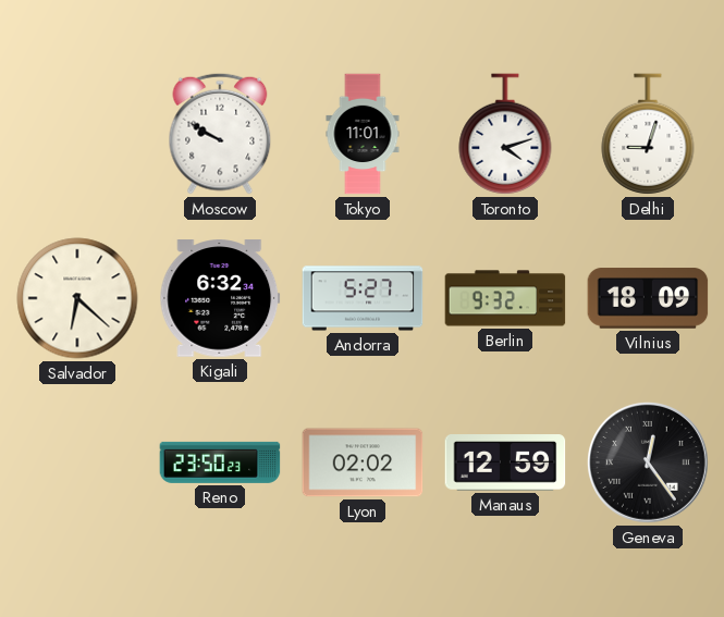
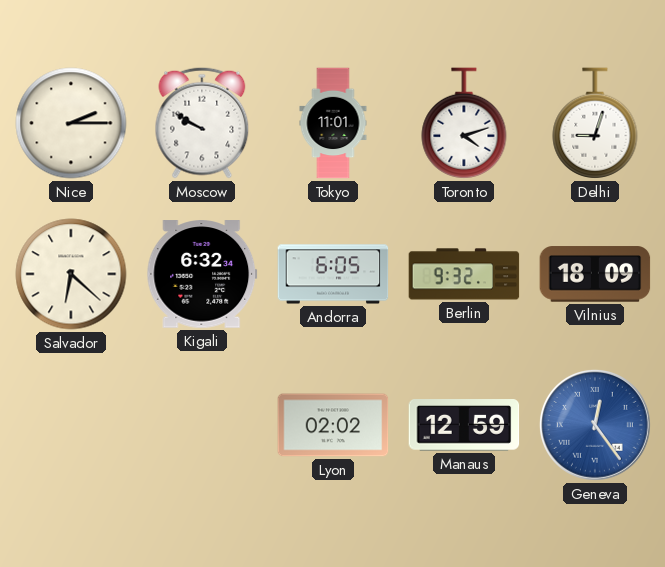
Nice: none -> 2:15
Andorra: 5:27 -> 6:05
Reno: 23:50 -> none
Geneva dial: black -> blue
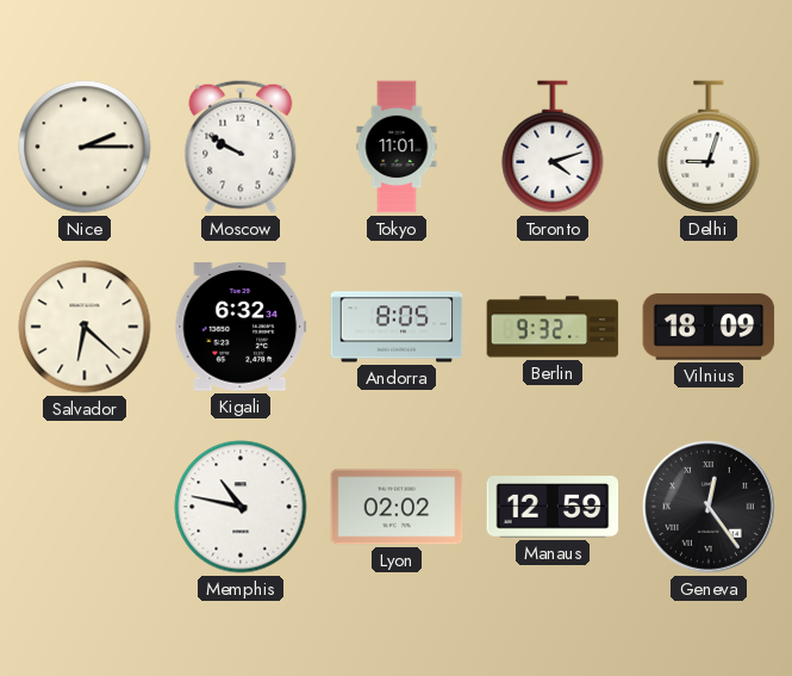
Andorra: 6:05 -> 8:05
Memphis: none -> 10:47
Geneva dial: blue -> black
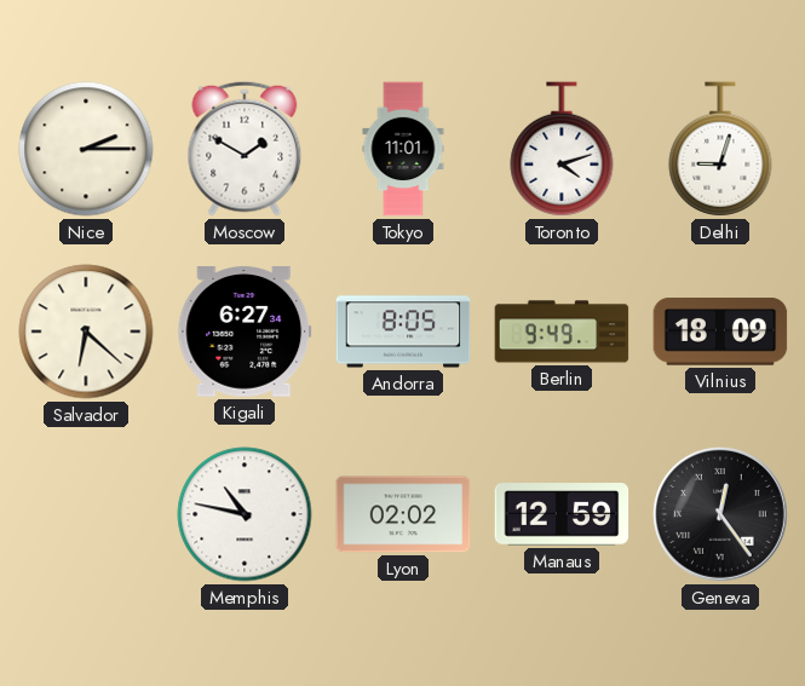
Moscow: 9:50 -> 1:50
Kigali: 6:32 -> 6:27
Berlin: 9:32 -> 9:49
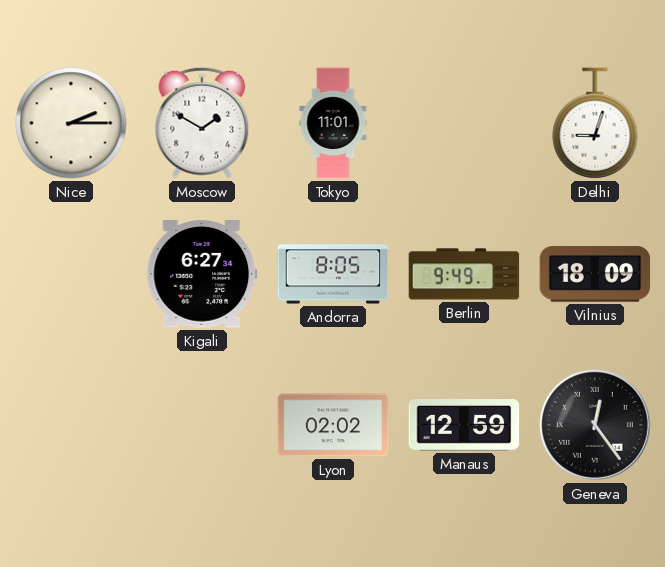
Toronto: 4:12 -> none
Salvador: 6:22 -> none
Memphis: 10:47 -> none
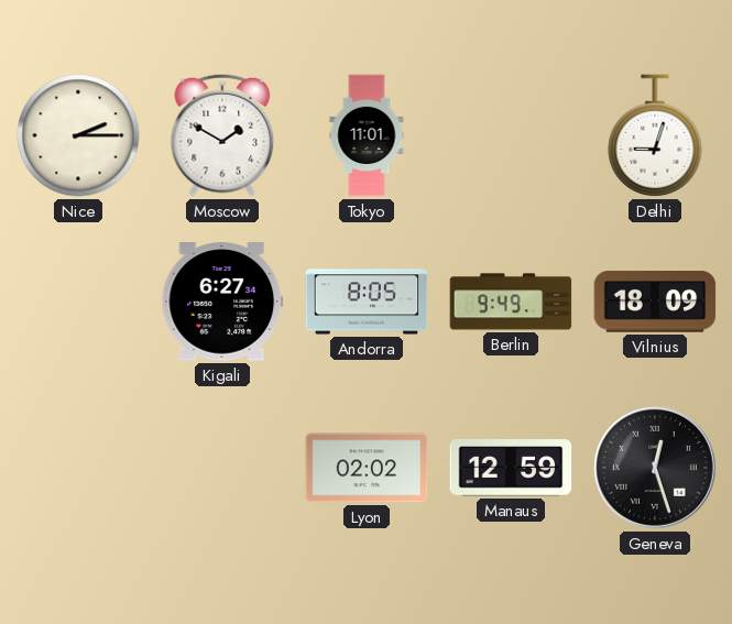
Geneva: 12:24 -> 12:27
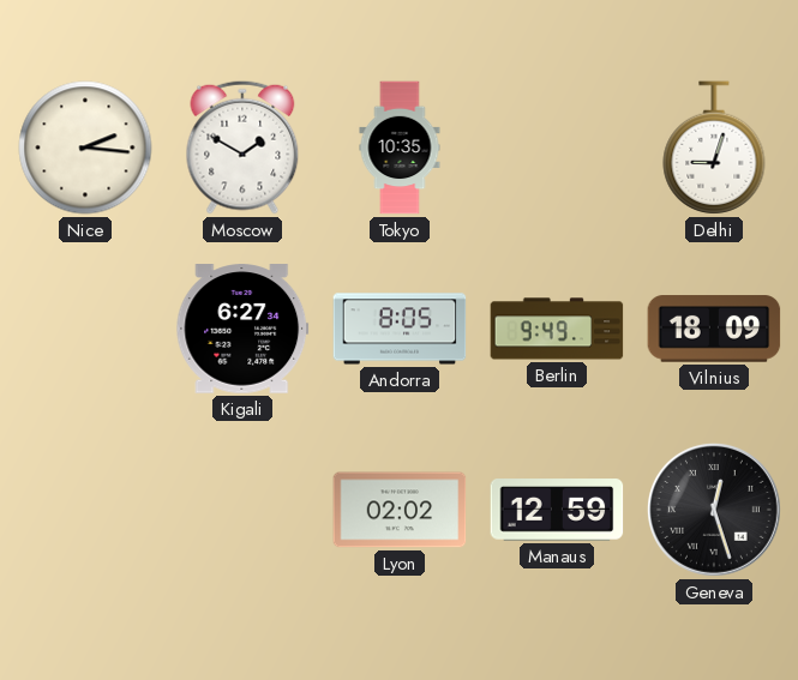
Nice: 2:15 -> 2:16
Tokyo: 11:01 -> 10:35
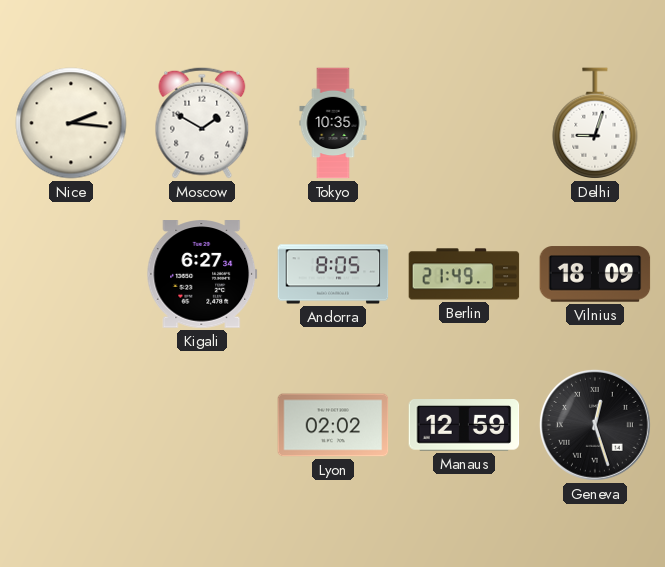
Berlin: 9:49 -> 21:49
